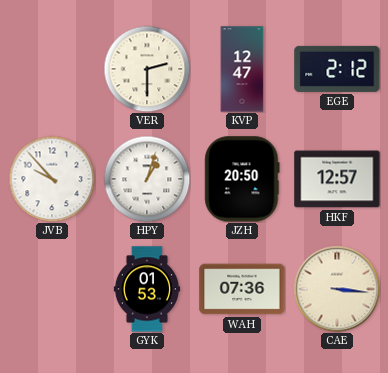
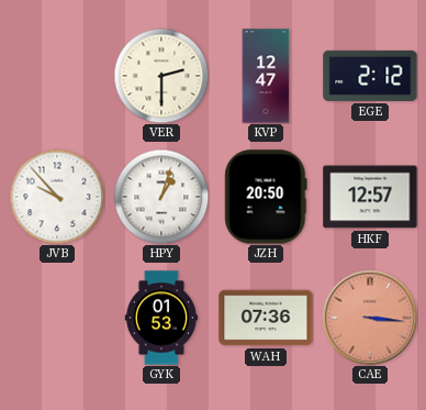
CAE dial: cream -> salmon
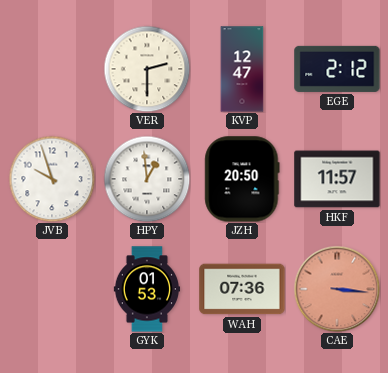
JVB: 9:53 -> 9:57
HPY: 1:03 -> 12:59
HKF: 12:57 -> 11:57
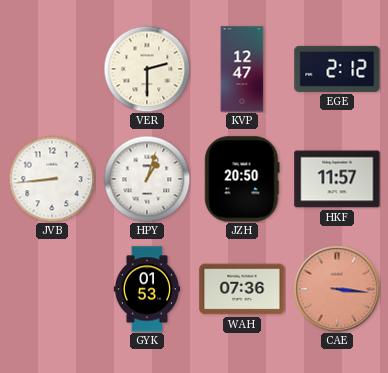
JVB: 9:57 -> 8:44
HPY: 12:59 -> 1:03
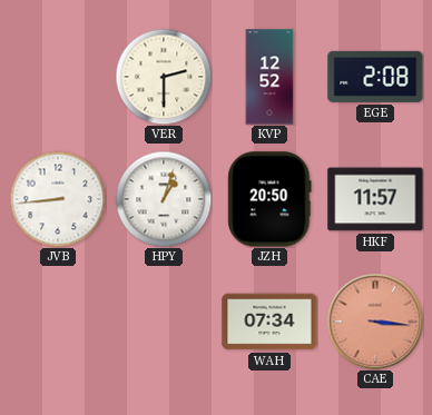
KVP: 12:47 -> 12:52
EGE: 2:12 -> 2:08
GYK: 01:53 -> none
WAH: 07:36 -> 07:34
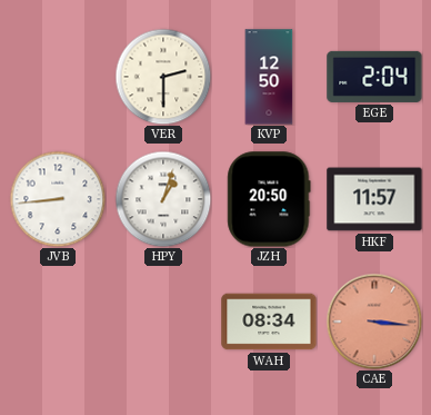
KVP: 12:52 -> 12:50
EGE: 2:08 -> 2:04
WAH: 07:34 -> 08:34
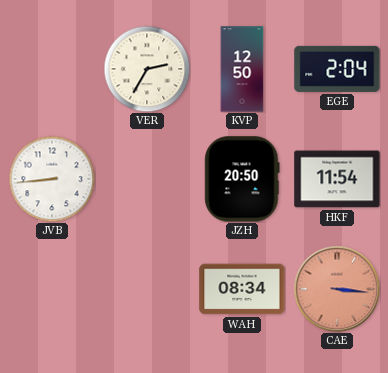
VER: 2:30 -> 2:35
HPY: 1:03 -> none
HKF: 11:57 -> 11:54
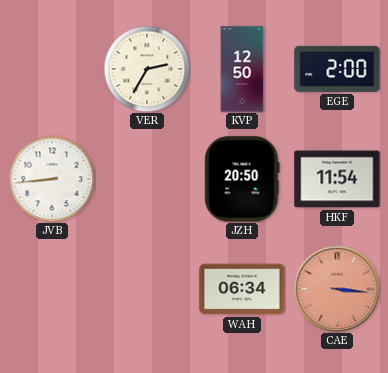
EGE: 2:04 -> 2:00
WAH: 08:34 -> 06:34
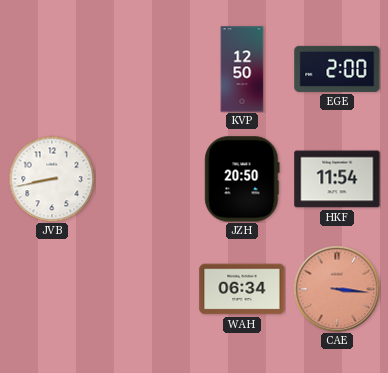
VER: 2:35 -> none
JVB: 8:44 -> 8:43
